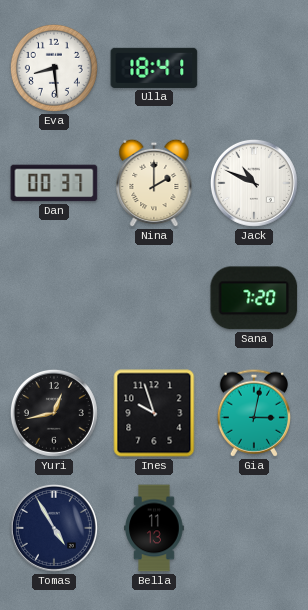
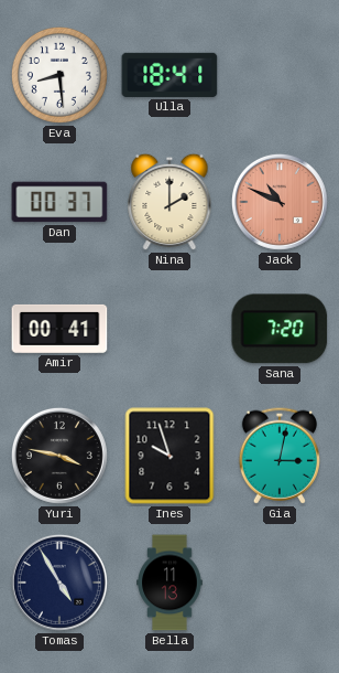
Jack dial: white -> salmon
Amir: none -> 00:41
Yuri: 12:43 -> 3:47
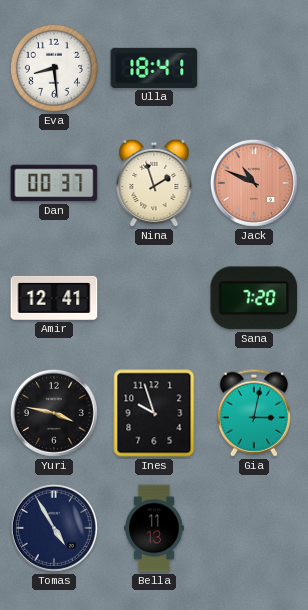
Nina: 2:00 -> 1:57
Amir: 00:41 -> 12:41
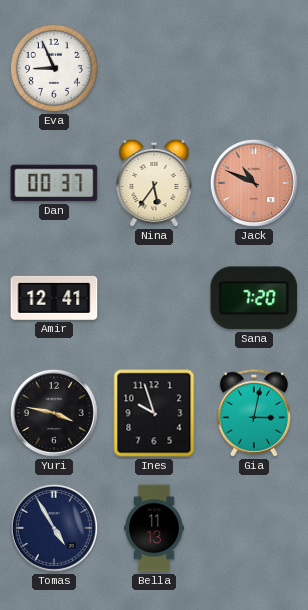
Eva: 8:29 -> 8:56
Ulla: 18:41 -> none
Nina: 1:57 -> 5:36
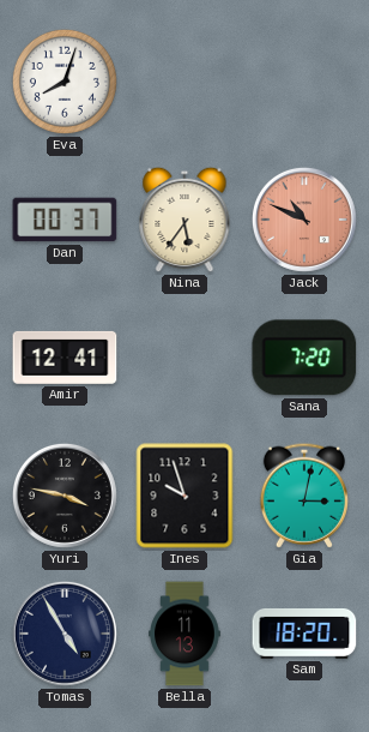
Eva: 8:56 -> 8:03
Sam: none -> 18:20
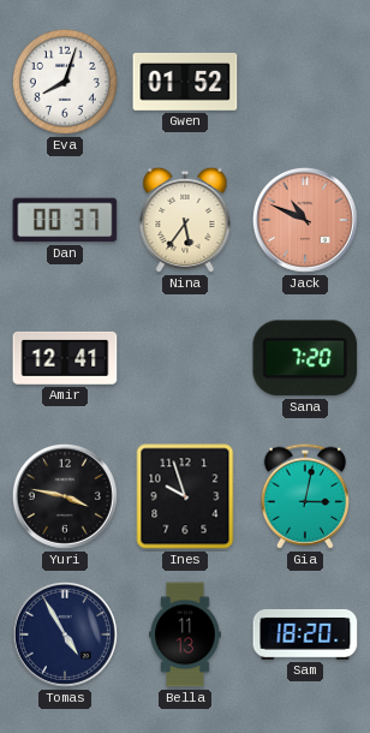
Gwen: none -> 01:52
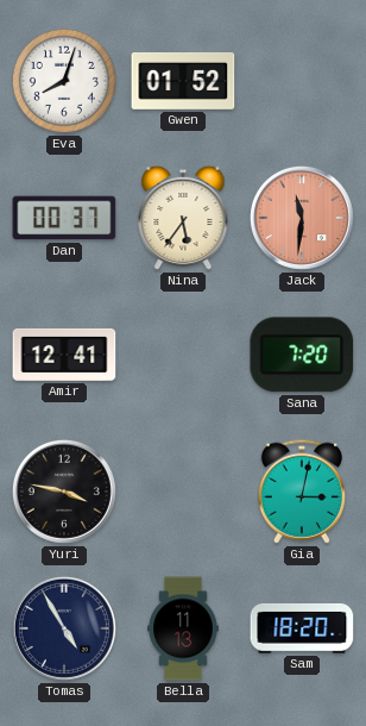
Jack: 10:49 -> 11:31
Ines: 9:57 -> none
